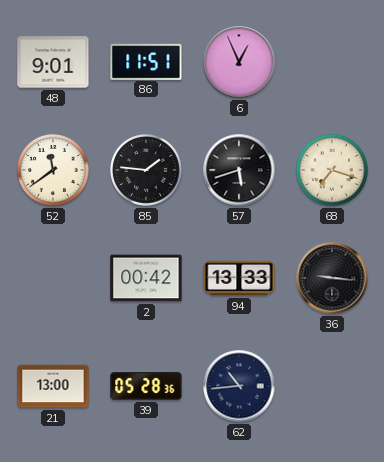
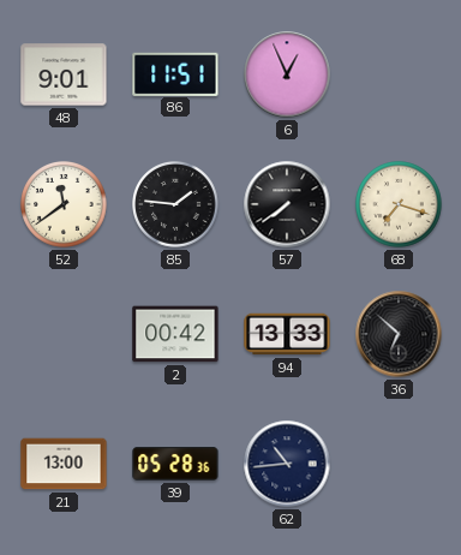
57: 5:42 -> 7:39
36: 9:16 -> 6:52
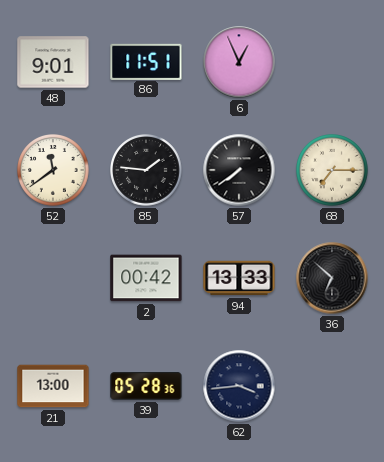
68: 7:18 -> 7:15
62: 10:44 -> 3:44
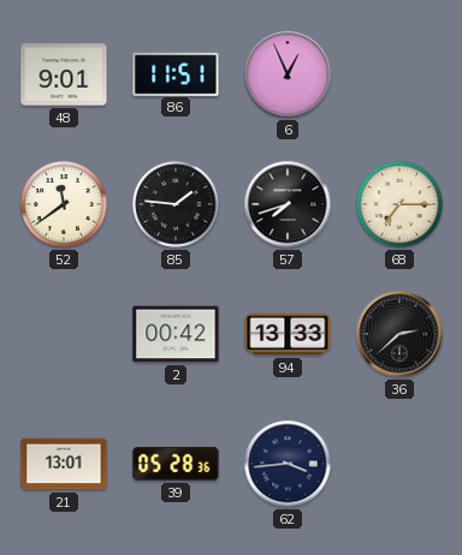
57: 7:39 -> 7:42
36: 6:52 -> 2:38
21: 13:00 -> 13:01
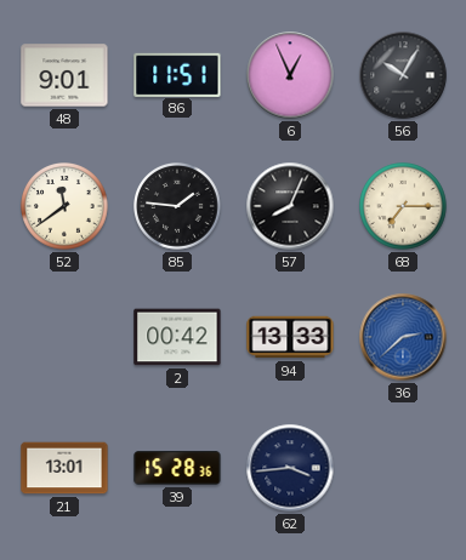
56: none -> 10:05
57: 7:42 -> 8:04
36 dial: black -> blue
39: 05:28 -> 15:28
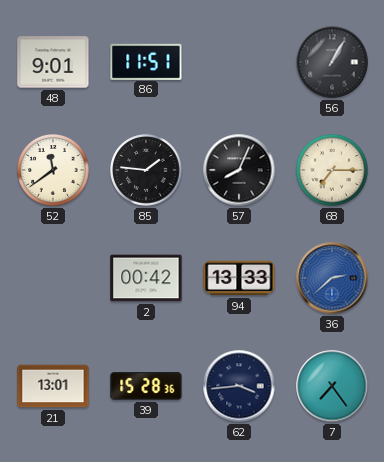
6: 12:56 -> none
56: 10:05 -> 1:05
7: none -> 7:24
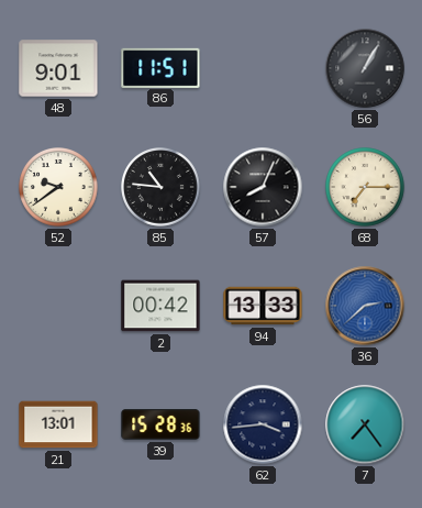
52: 11:39 -> 9:39
85: 1:46 -> 10:46
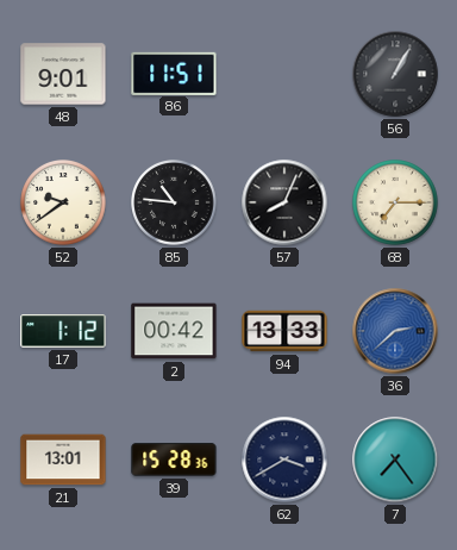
17: none -> 1:12
62: 3:44 -> 3:40
